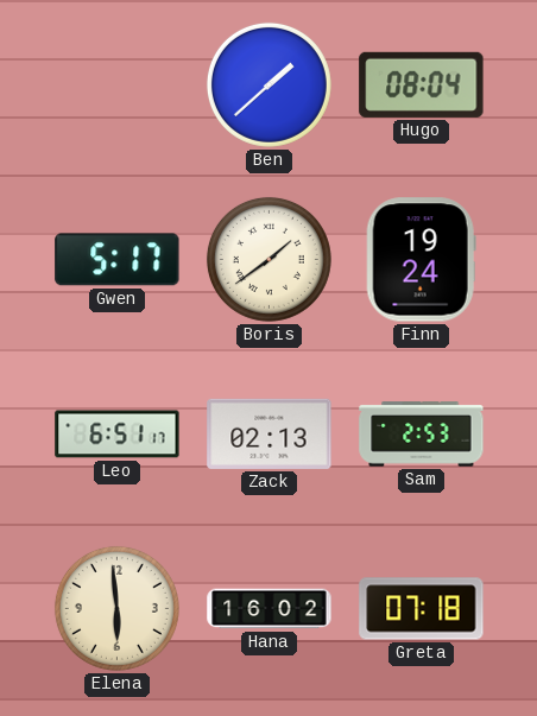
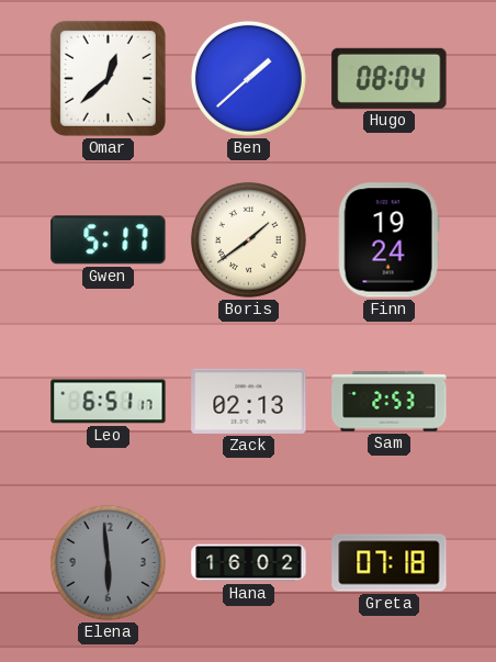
Omar: none -> 12:38
Elena dial: cream -> grey
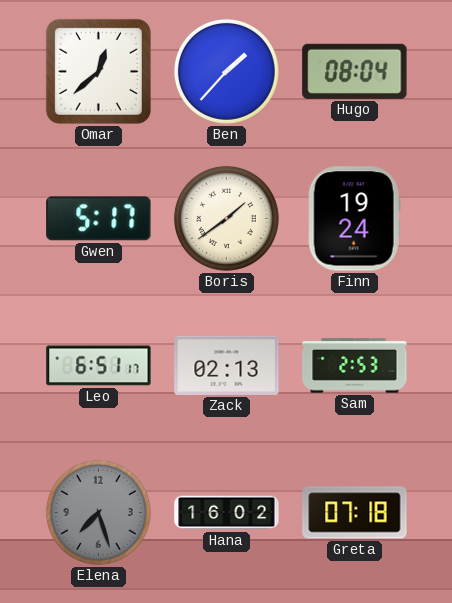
Ben: 1:38 -> 1:37
Elena: 5:59 -> 7:27
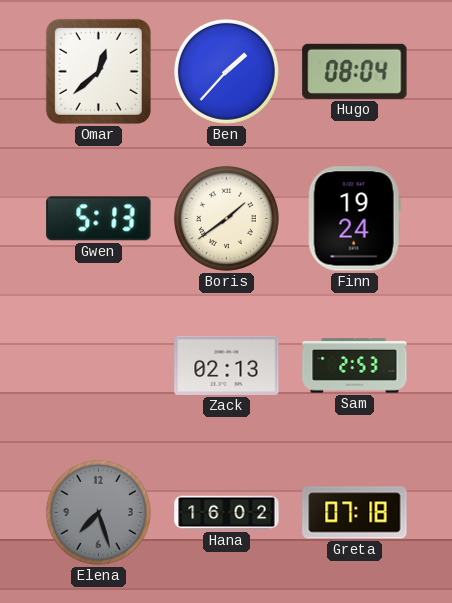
Gwen: 5:17 -> 5:13
Leo: 6:51 -> none
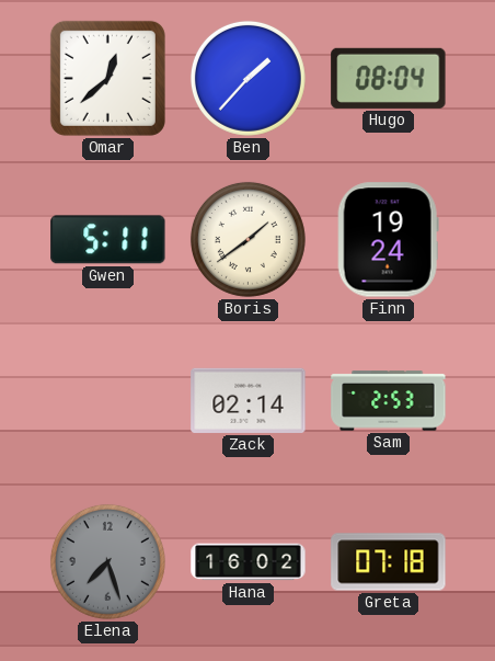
Gwen: 5:13 -> 5:11
Zack: 02:13 -> 02:14
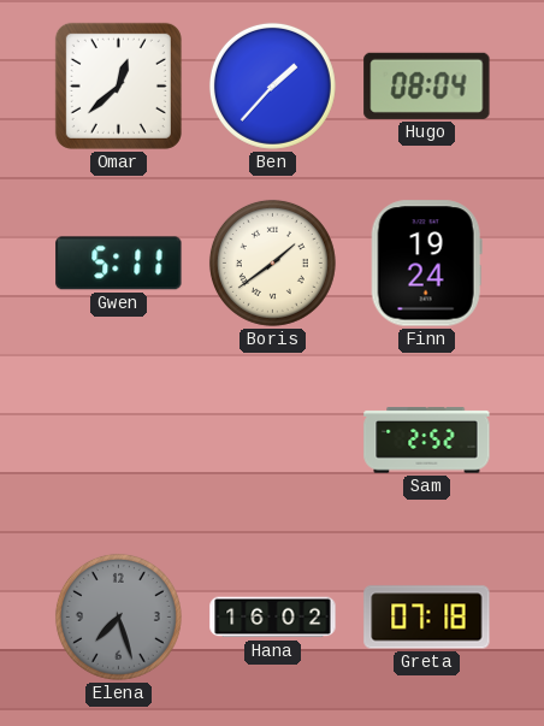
Zack: 02:14 -> none
Sam: 2:53 -> 2:52
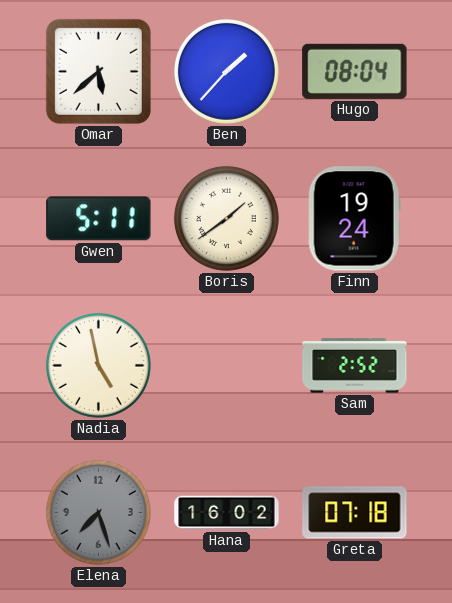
Omar: 12:38 -> 5:38
Nadia: none -> 4:58
